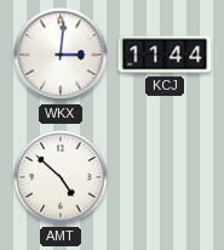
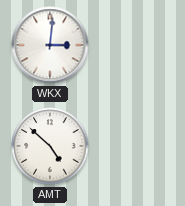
KCJ: 11:44 -> none
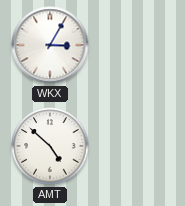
WKX: 3:01 -> 3:05
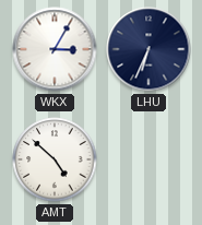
LHU: none -> 6:34
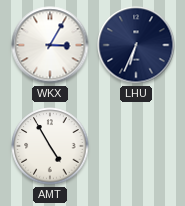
AMT: 4:52 -> 4:55
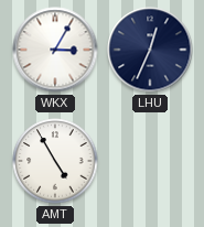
LHU: 6:34 -> 12:34
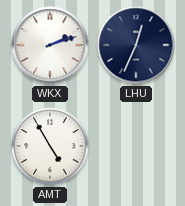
WKX: 3:05 -> 2:12
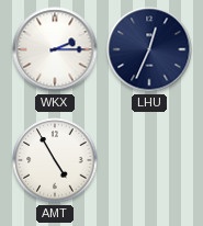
WKX: 2:12 -> 2:15
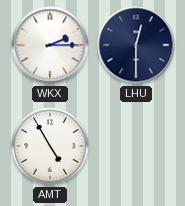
LHU: 12:34 -> 12:30
